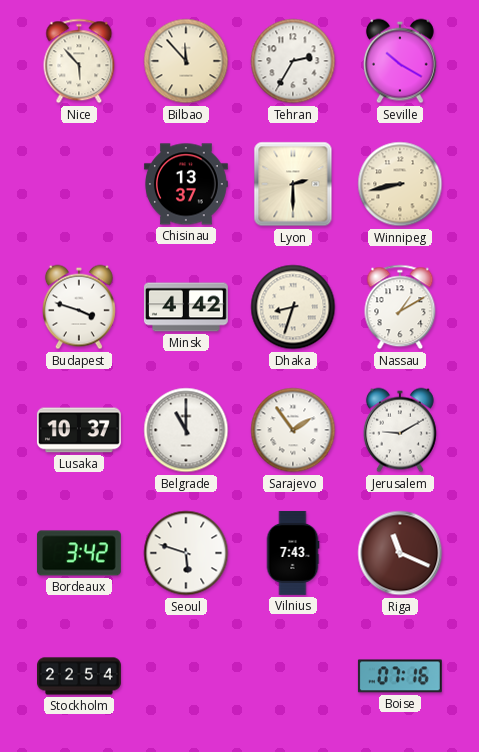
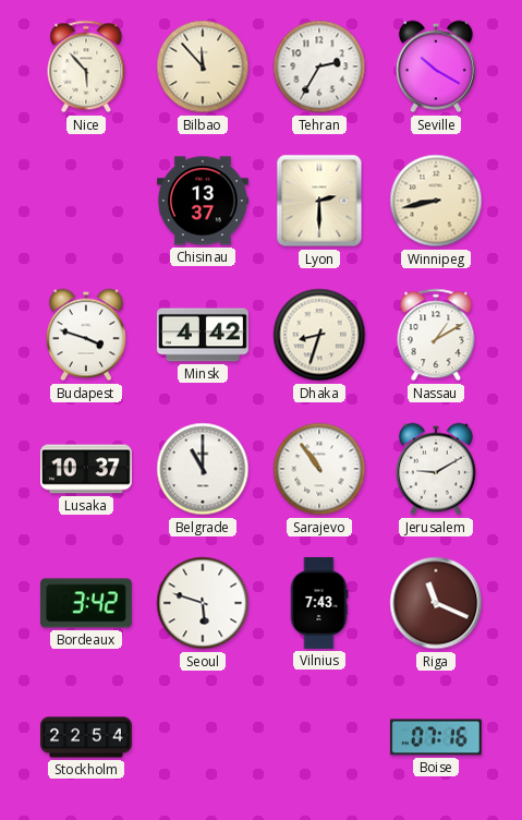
Sarajevo: 1:54 -> 10:54
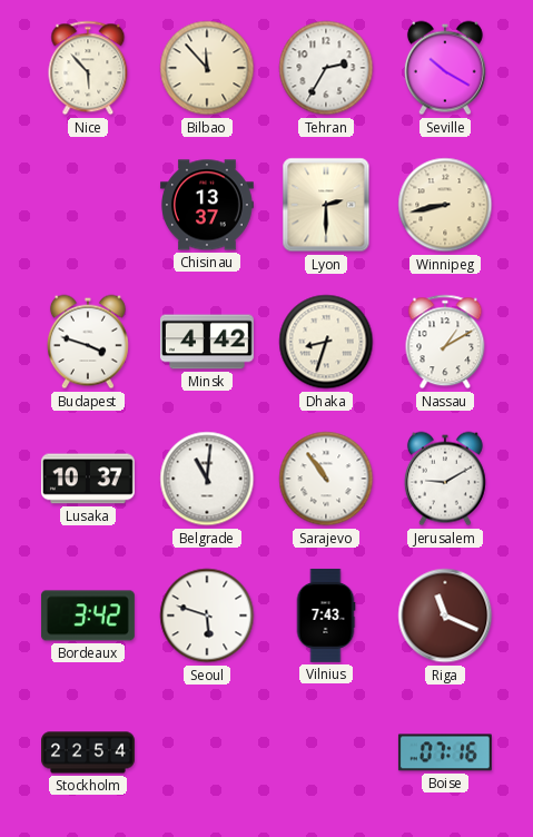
Belgrade: 11:00 -> 11:01
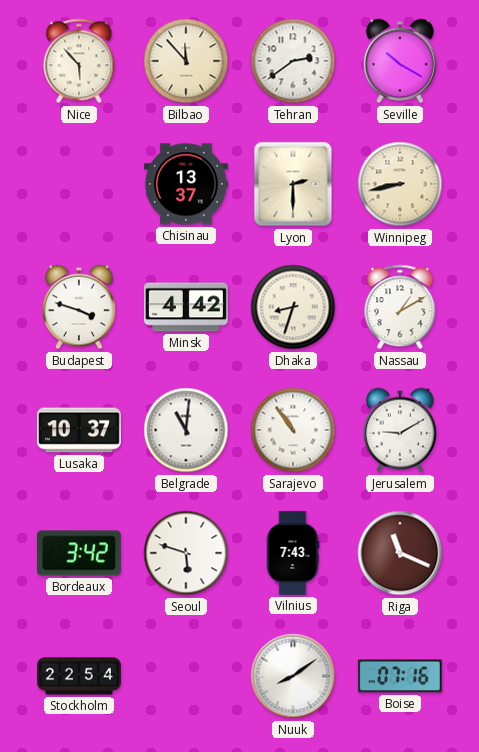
Tehran: 2:35 -> 2:39
Nuuk: none -> 8:09
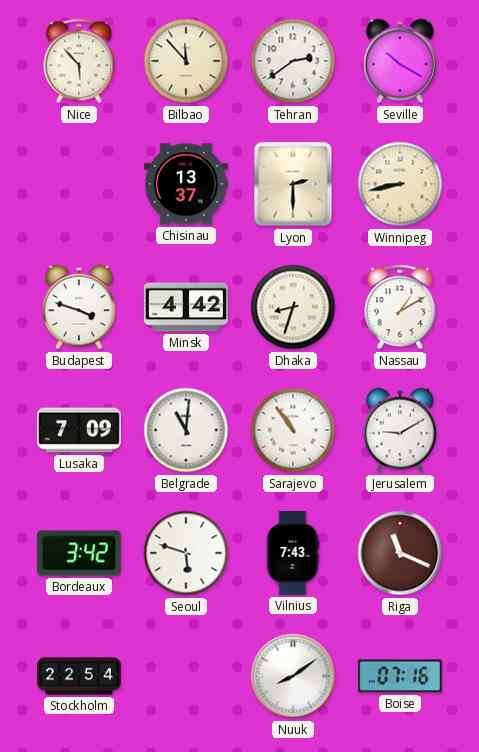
Lusaka: 10:37 -> 7:09
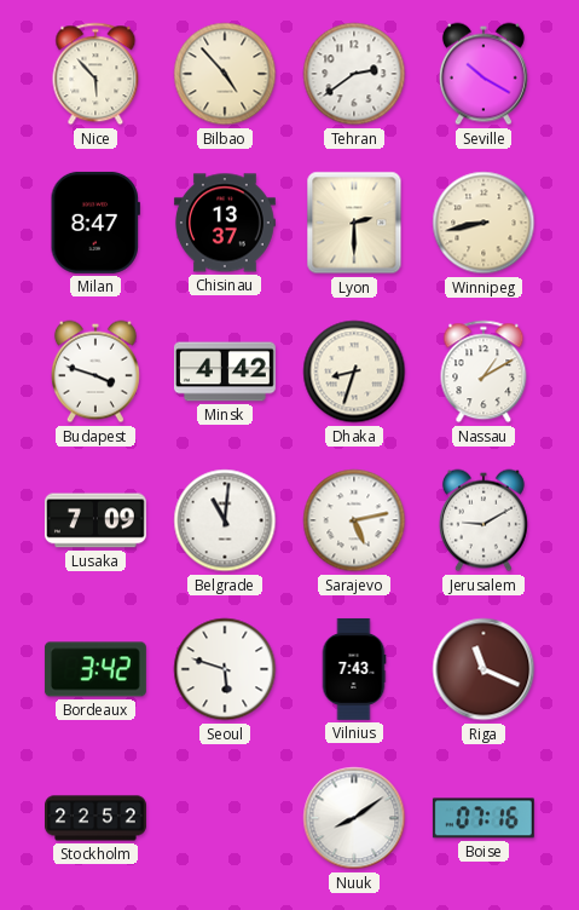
Bilbao: 11:53 -> 4:53
Milan: none -> 8:47
Sarajevo: 10:54 -> 5:13
Stockholm: 22:54 -> 22:52
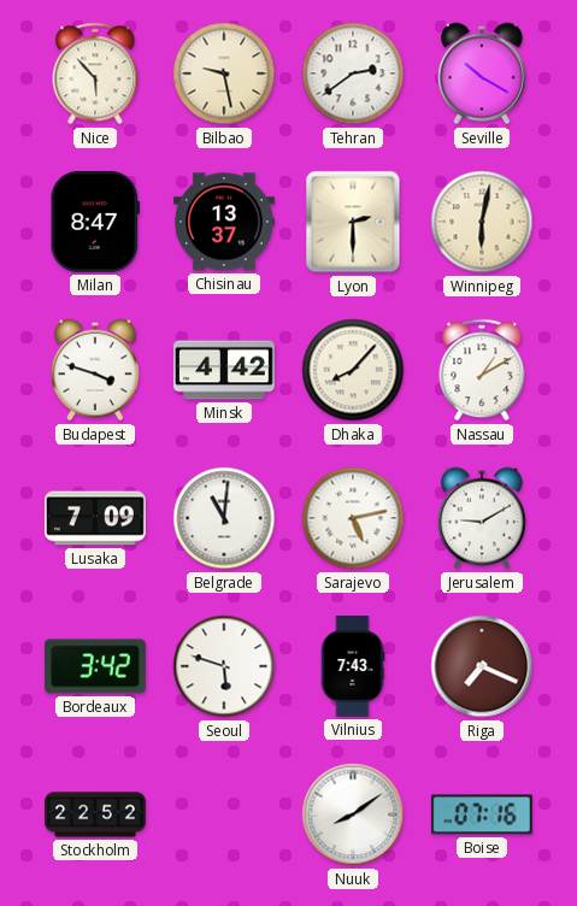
Bilbao: 4:53 -> 9:28
Winnipeg: 8:43 -> 6:02
Dhaka: 8:33 -> 8:07
Riga: 11:19 -> 7:19
